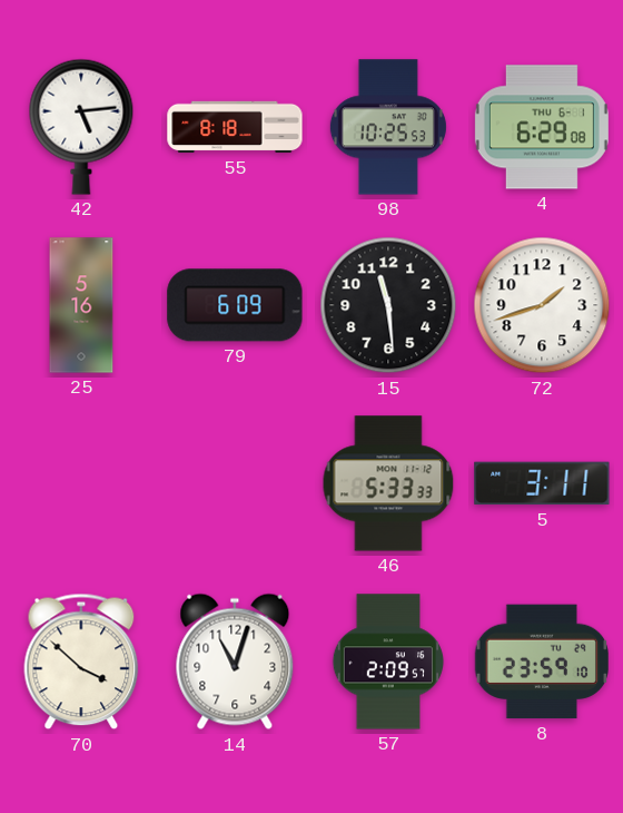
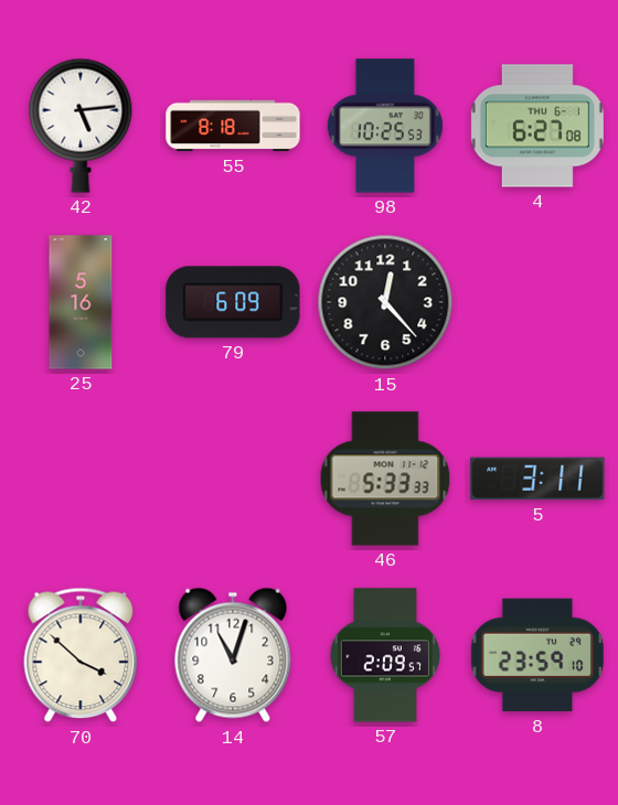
4: 6:29 -> 6:27
15: 11:29 -> 12:23
72: 1:42 -> none
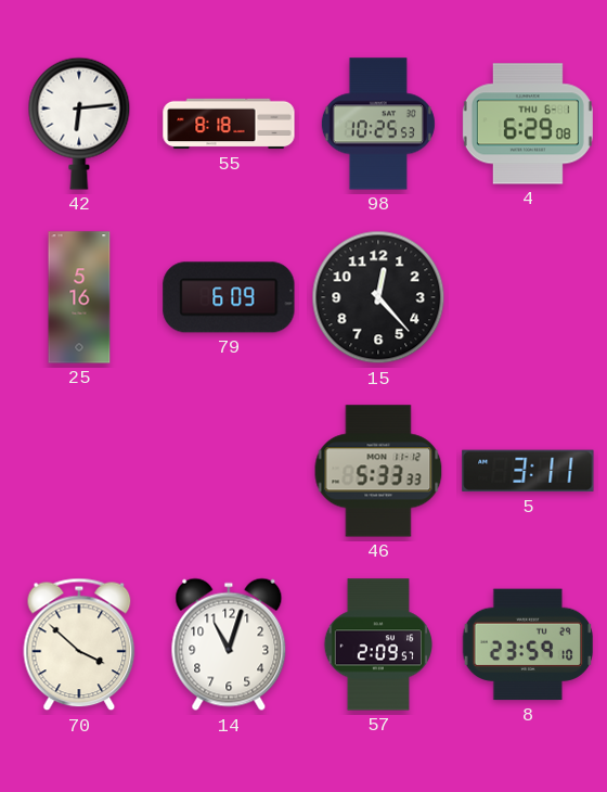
42: 5:14 -> 6:14
4: 6:27 -> 6:29
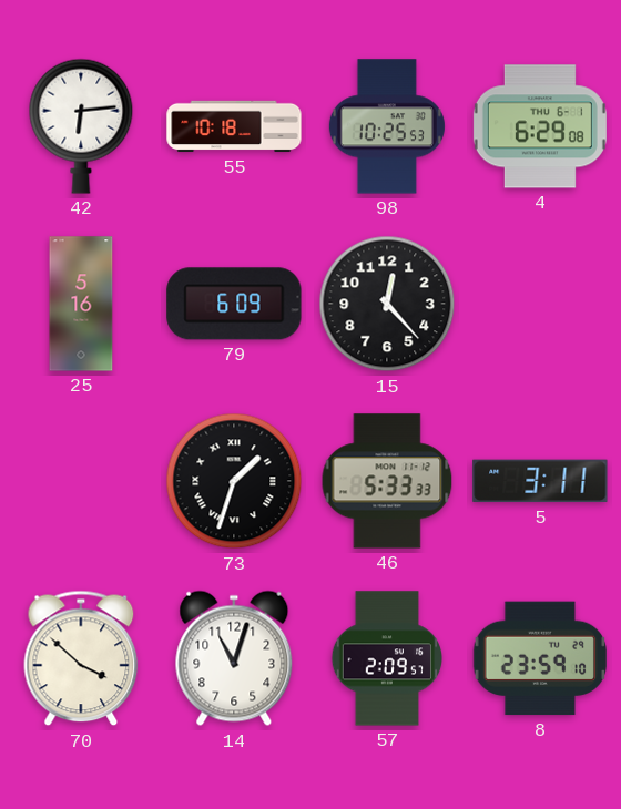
55: 8:18 -> 10:18
73: none -> 1:33
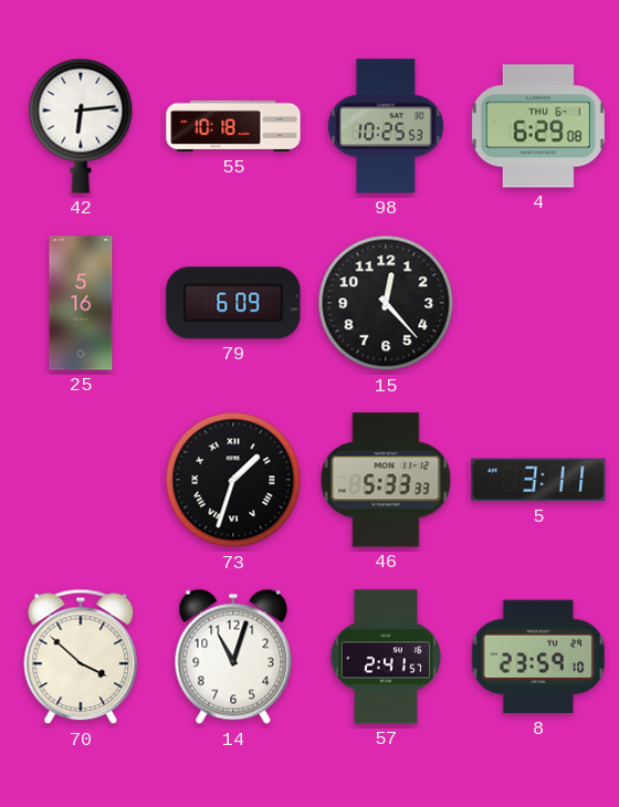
57: 2:09 -> 2:41
